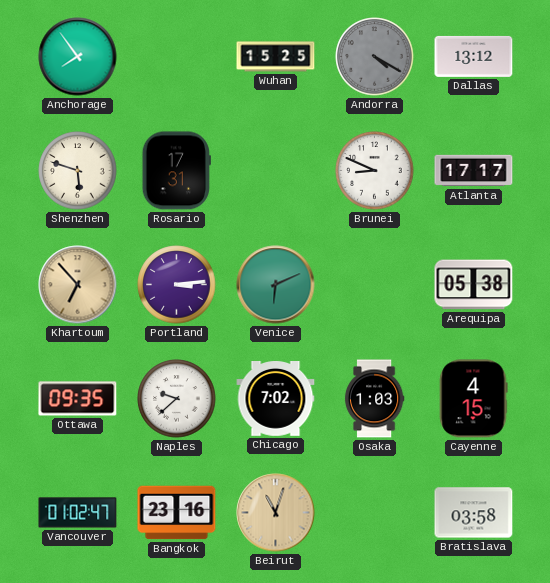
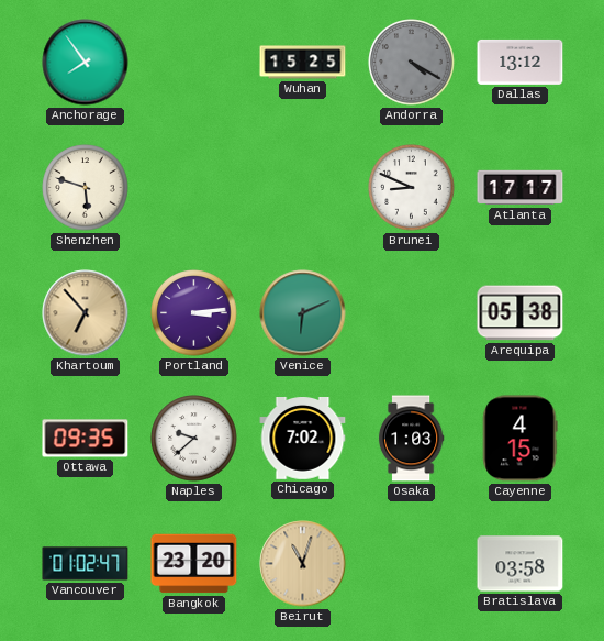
Rosario: 17:31 -> none
Bangkok: 23:16 -> 23:20
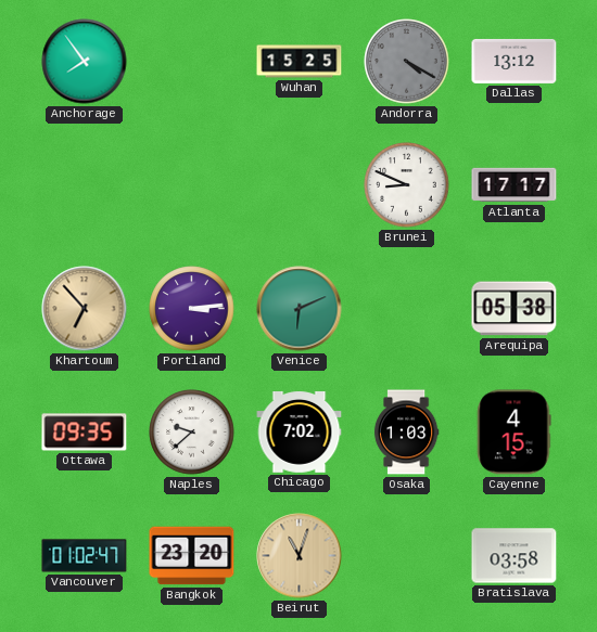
Shenzhen: 5:48 -> none
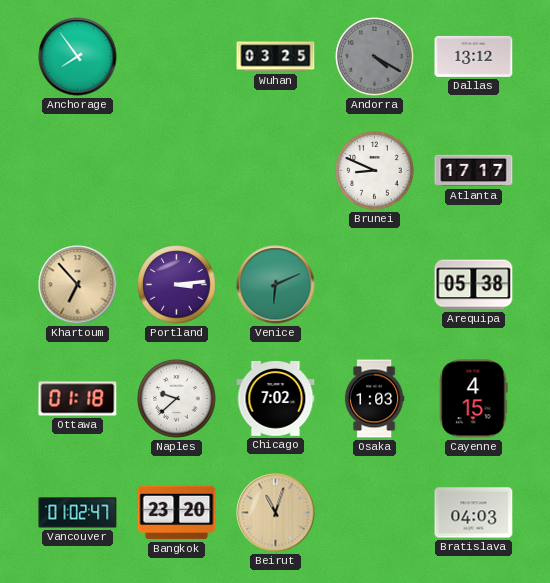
Wuhan: 15:25 -> 03:25
Ottawa: 09:35 -> 01:18
Bratislava: 03:58 -> 04:03
